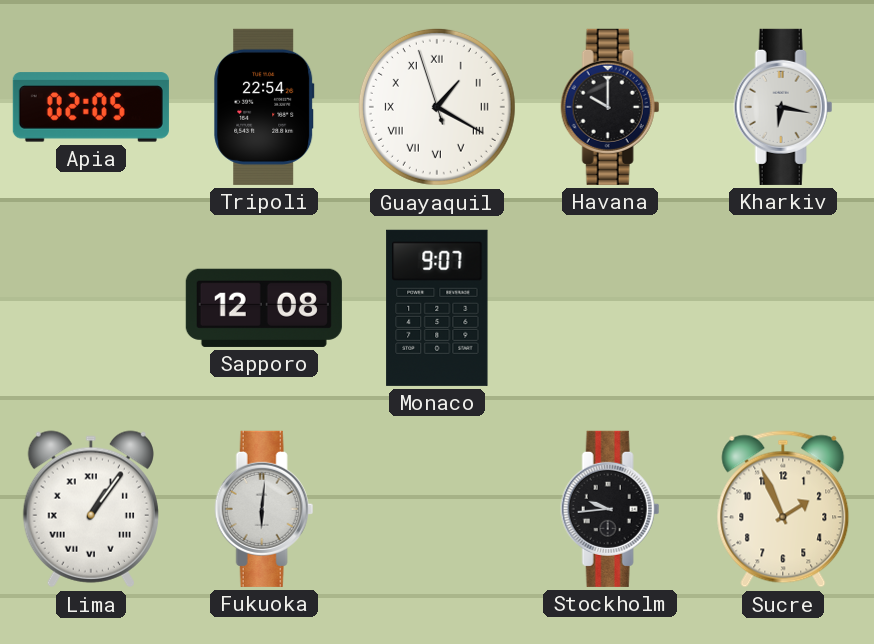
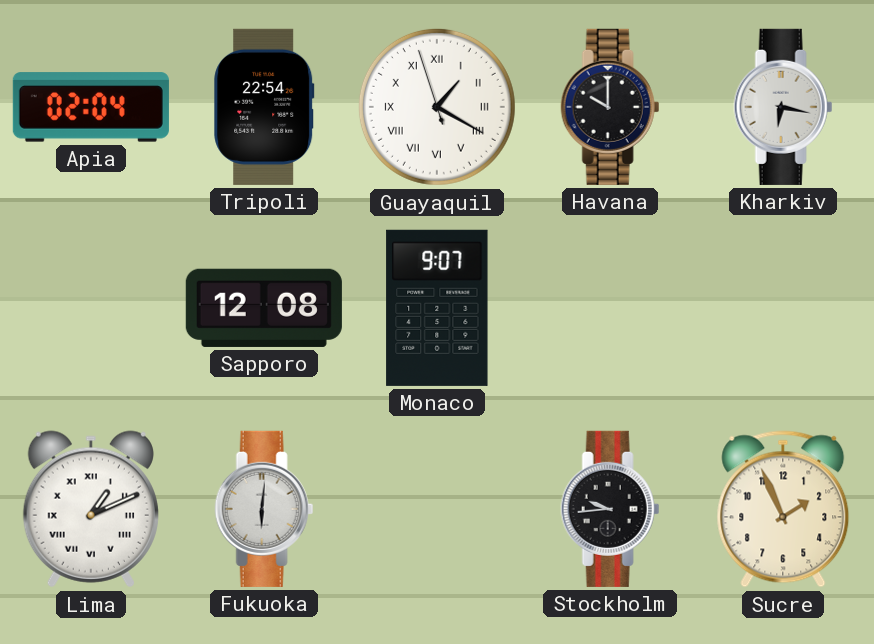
Apia: 02:05 -> 02:04
Lima: 1:06 -> 1:11
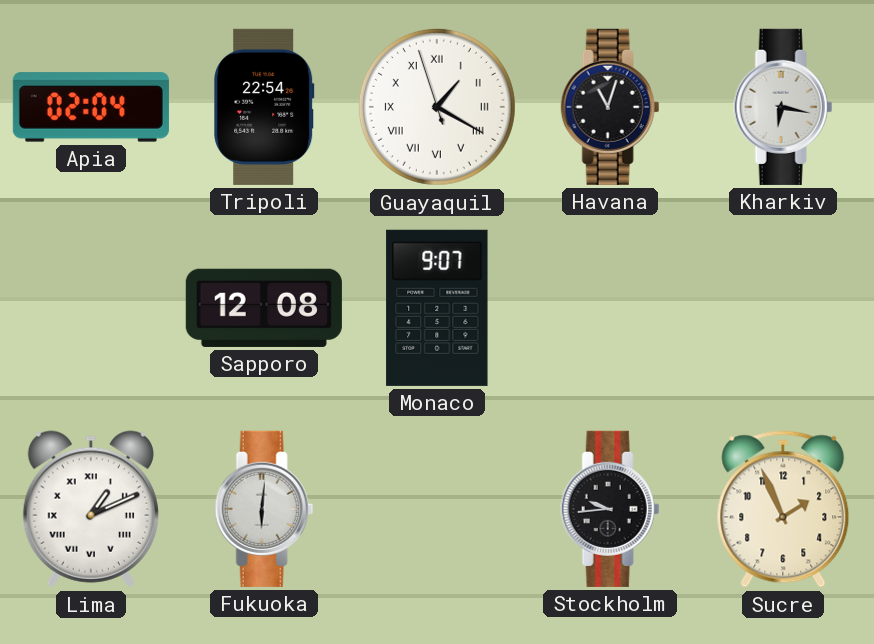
Havana: 10:00 -> 11:03
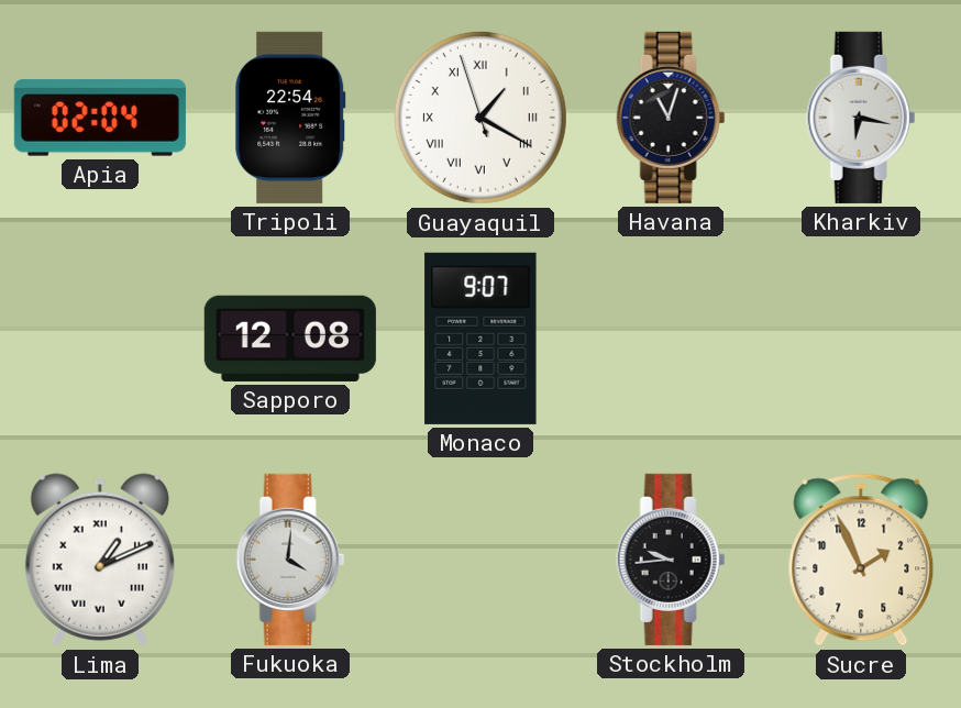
Fukuoka: 6:01 -> 4:01
